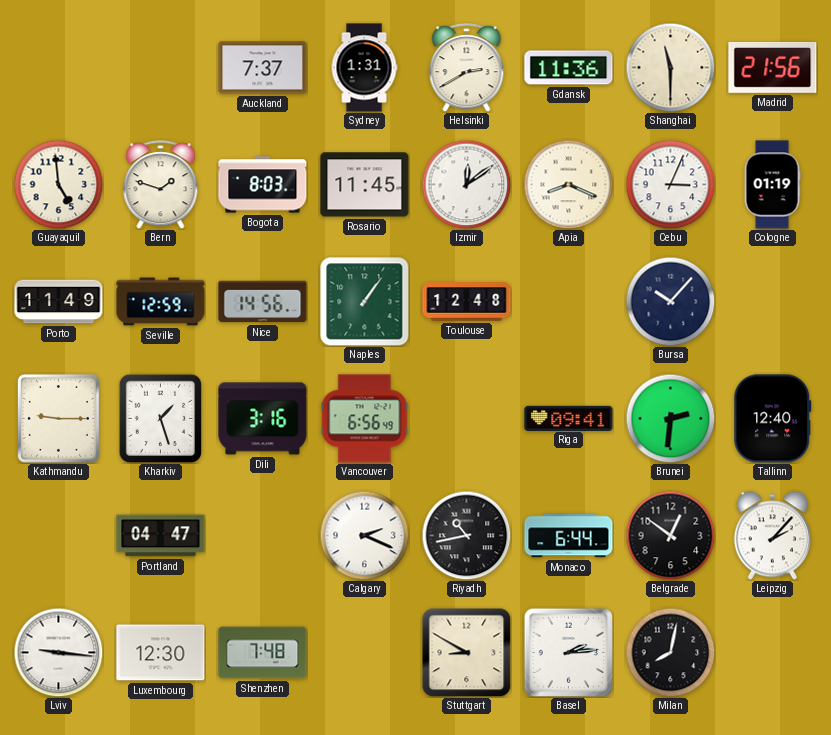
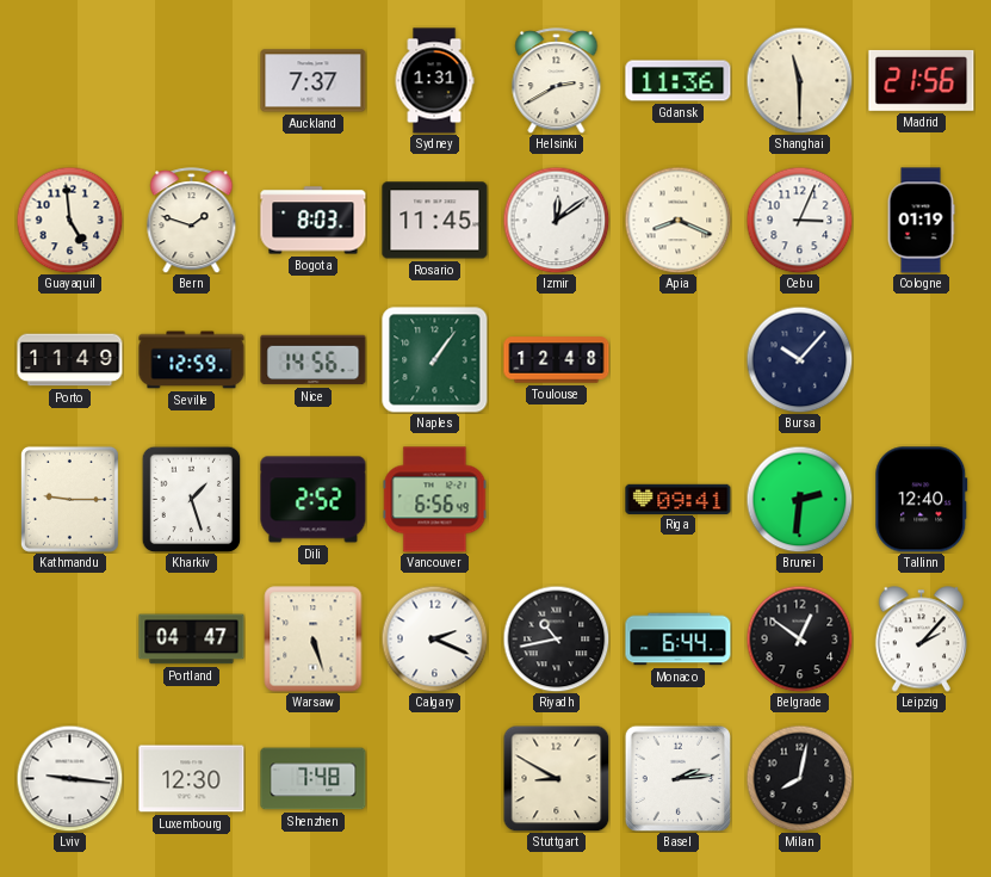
Dili: 3:16 -> 2:52
Warsaw: none -> 5:27
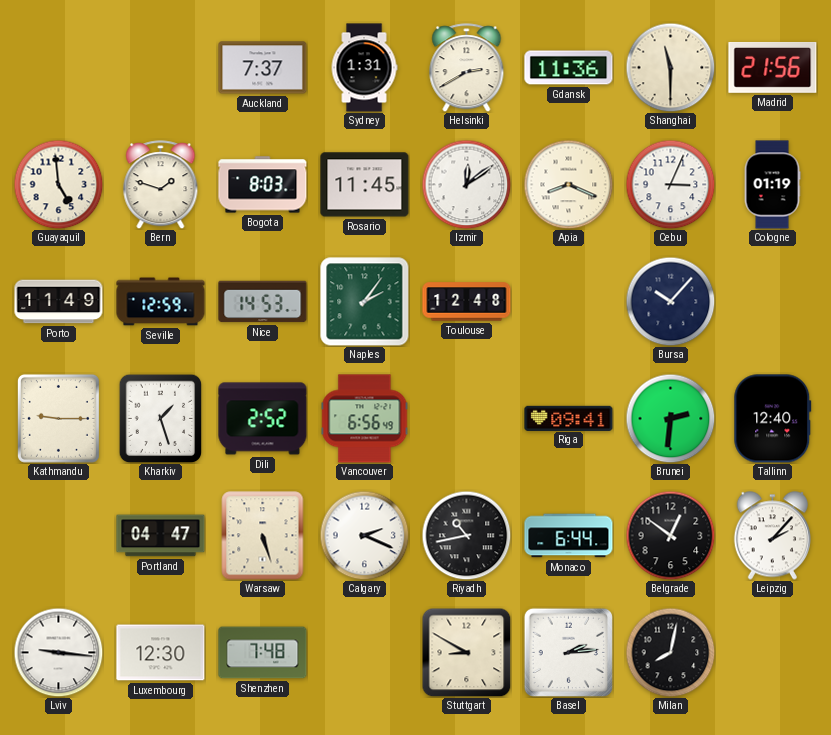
Nice: 14:56 -> 14:53
Naples: 1:06 -> 2:06
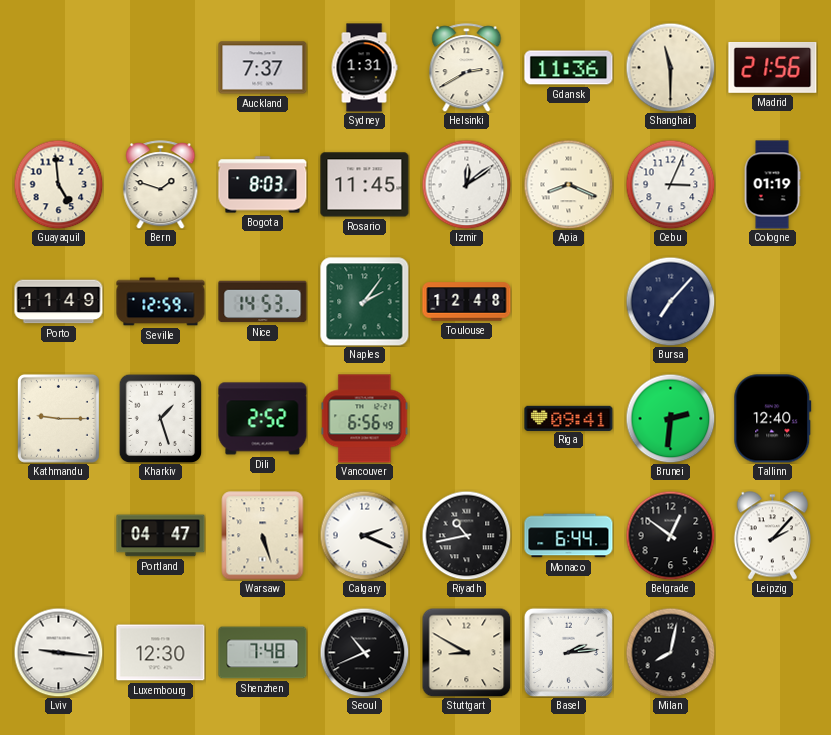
Bursa: 10:07 -> 7:07
Seoul: none -> 10:41
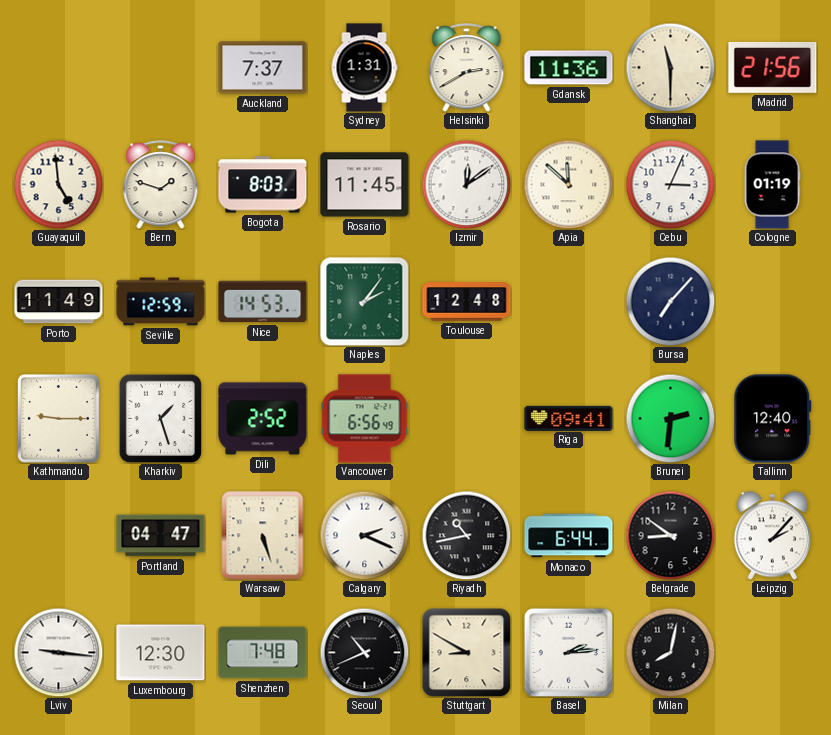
Apia: 8:19 -> 11:52
Belgrade: 12:51 -> 8:51
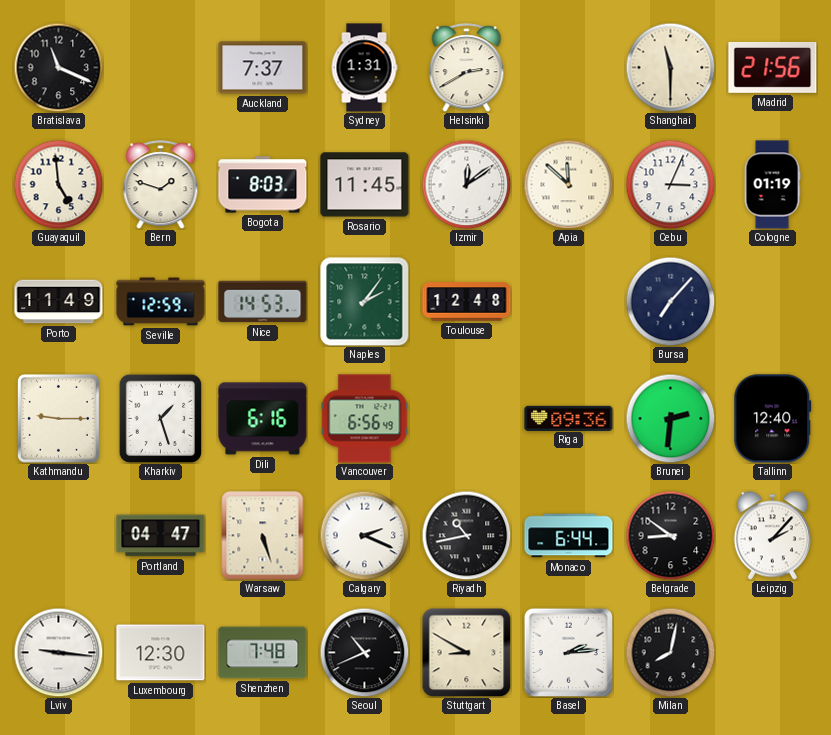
Bratislava: none -> 11:19
Gdansk: 11:36 -> none
Dili: 2:52 -> 6:16
Riga: 09:41 -> 09:36
